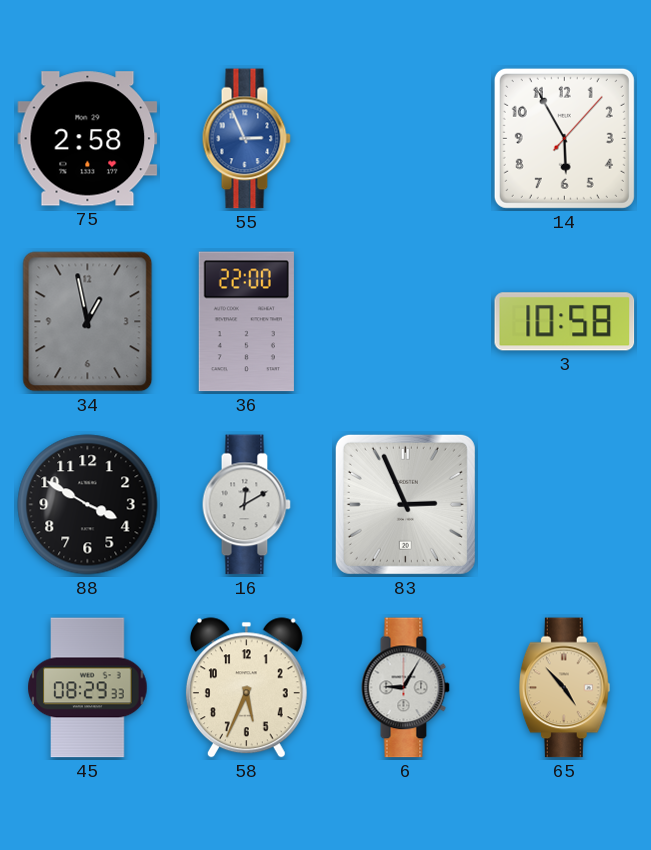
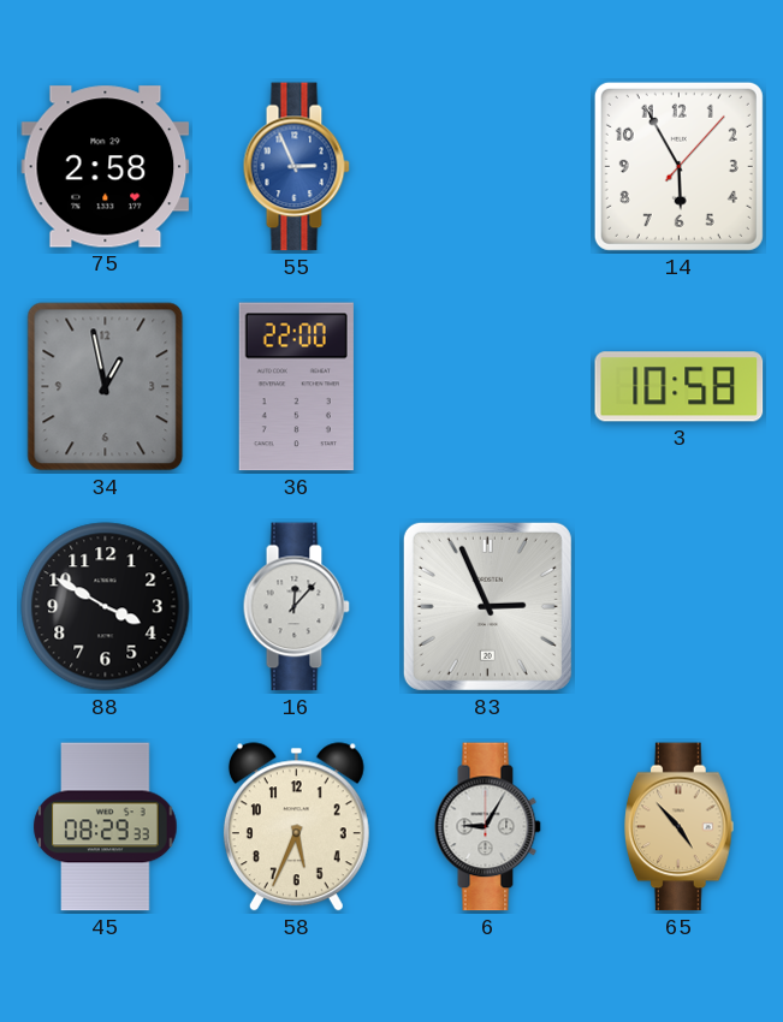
16: 12:10 -> 12:07
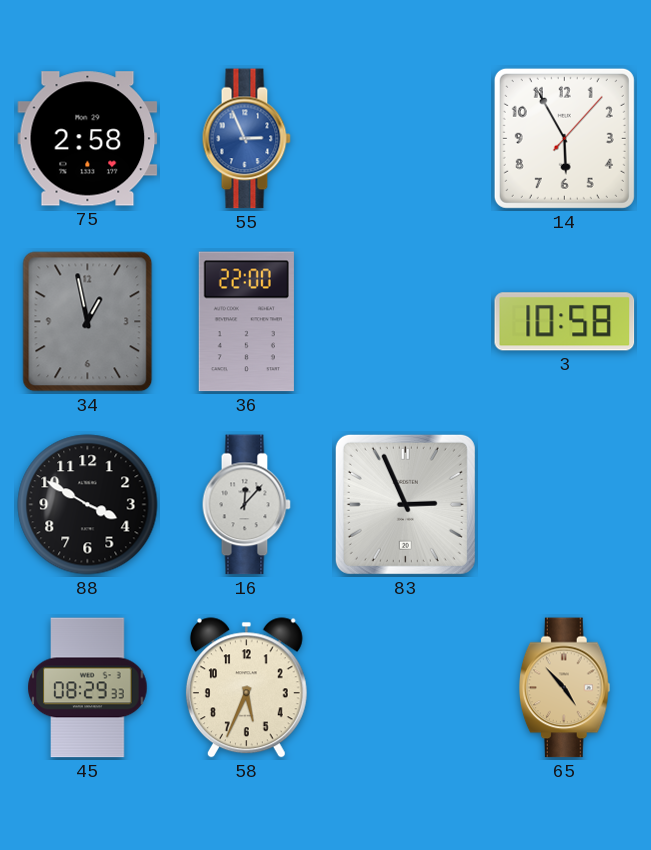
6: 9:05 -> none
